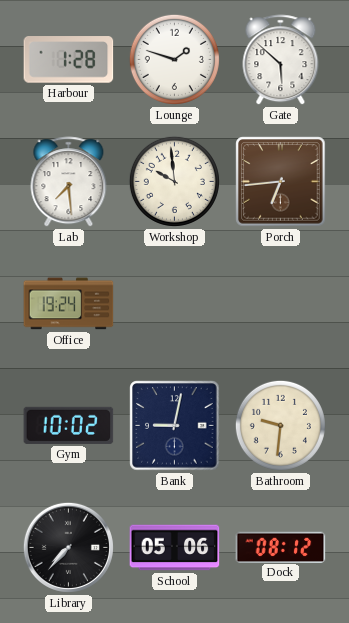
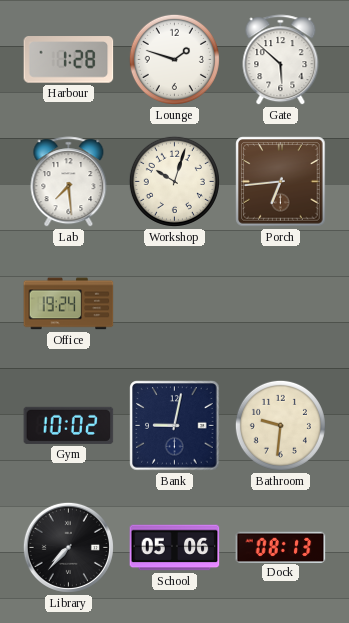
Workshop: 9:59 -> 10:03
Dock: 08:12 -> 08:13
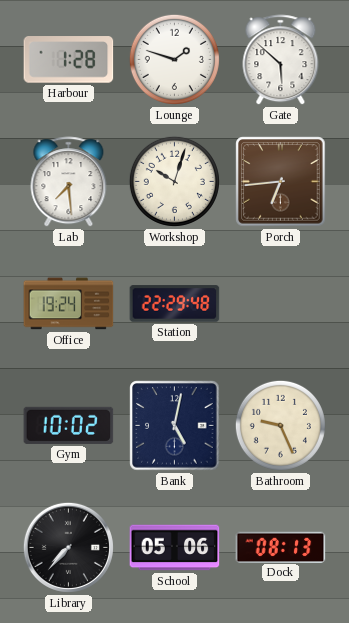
Station: none -> 22:29
Bank: 9:02 -> 5:02
Bathroom: 9:31 -> 9:26
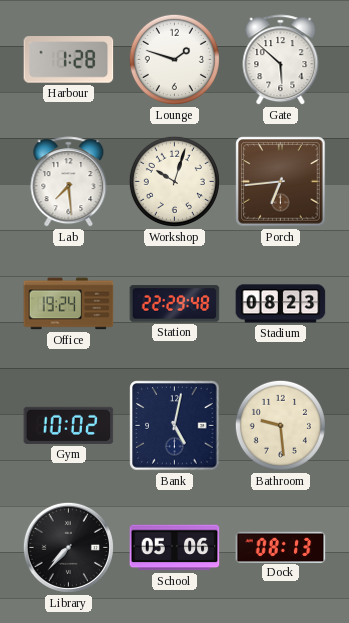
Stadium: none -> 08:23
Bathroom: 9:26 -> 9:29
